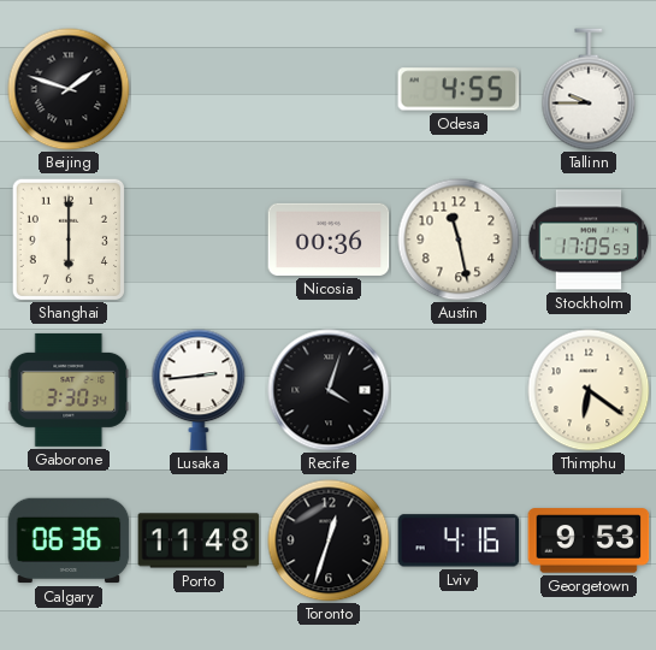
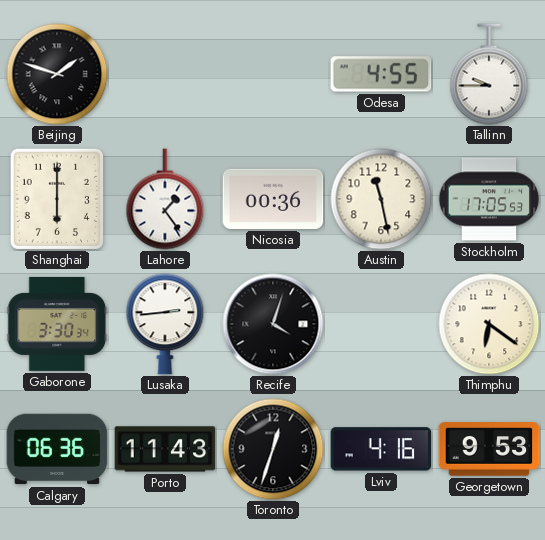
Lahore: none -> 1:24
Porto: 11:48 -> 11:43
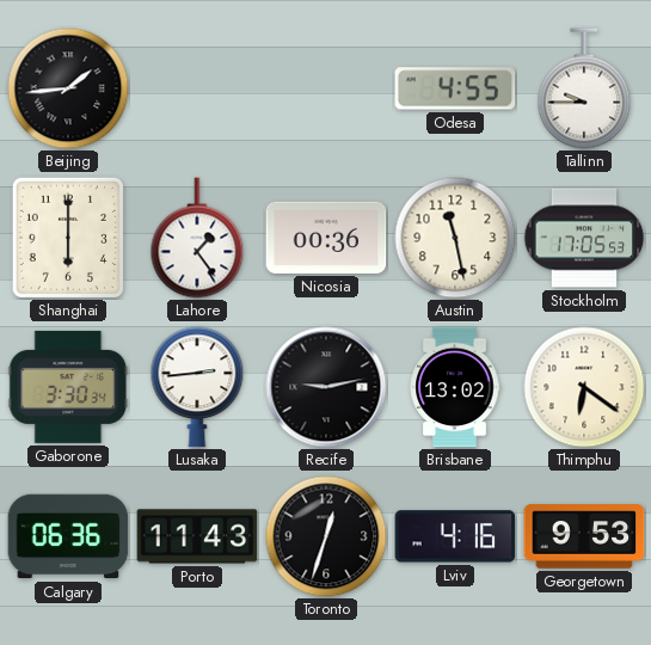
Beijing: 1:48 -> 1:44
Recife: 4:03 -> 9:13
Brisbane: none -> 13:02
